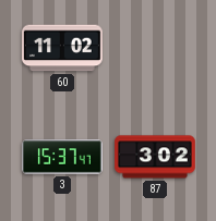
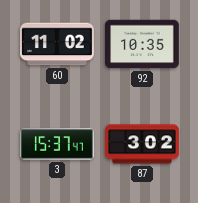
92: none -> 10:35
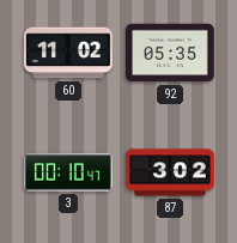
92: 10:35 -> 05:35
3: 15:37 -> 00:10
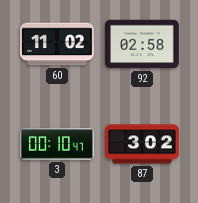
92: 05:35 -> 02:58
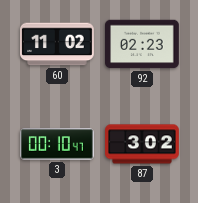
92: 02:58 -> 02:23
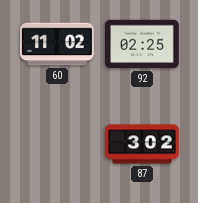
92: 02:23 -> 02:25
3: 00:10 -> none
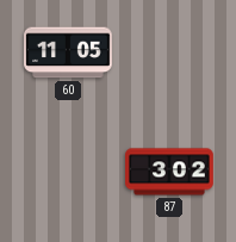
60: 11:02 -> 11:05
92: 02:25 -> none
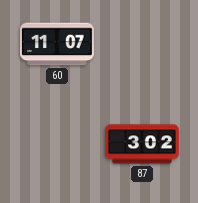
60: 11:05 -> 11:07
